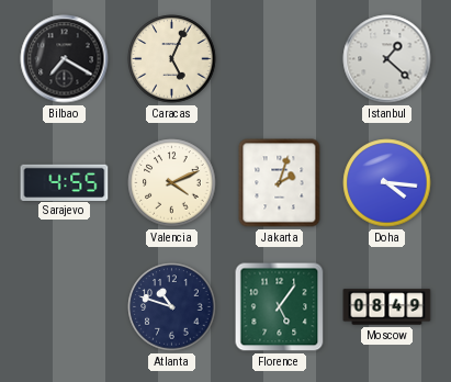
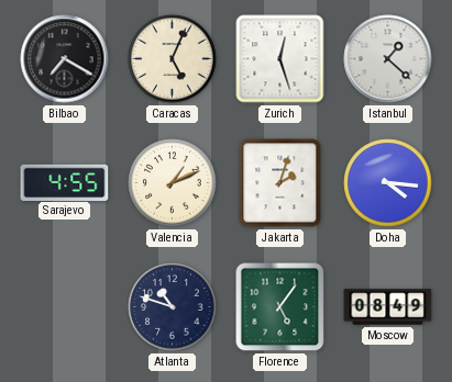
Zurich: none -> 12:27
Valencia: 4:11 -> 1:11
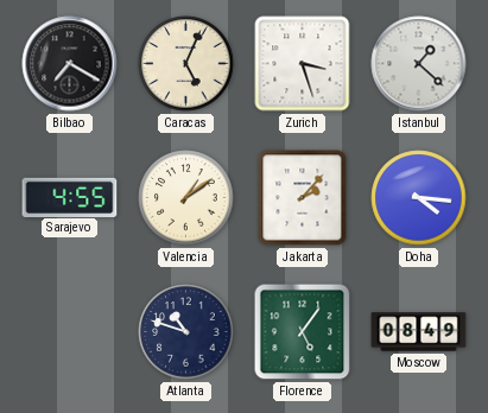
Zurich: 12:27 -> 3:27
Valencia: 1:11 -> 1:09
Jakarta: 2:03 -> 2:07
